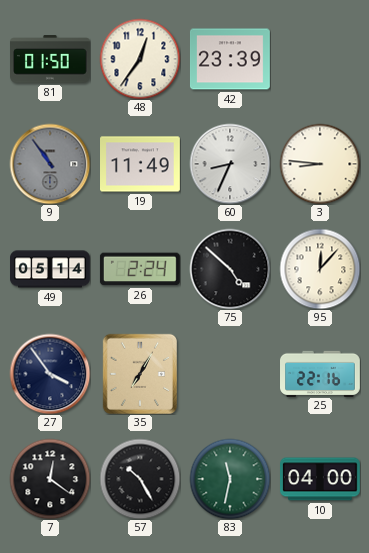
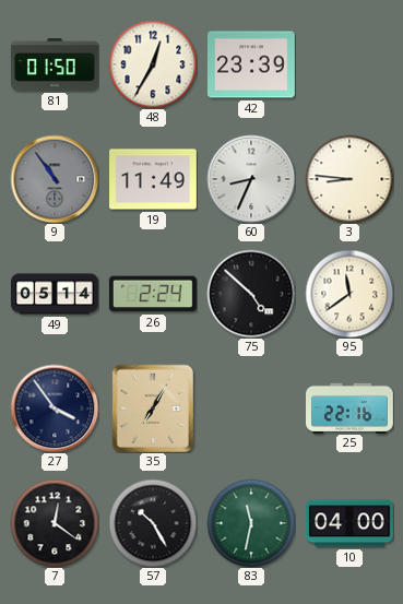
48: 12:36 -> 12:35
95: 12:07 -> 11:39
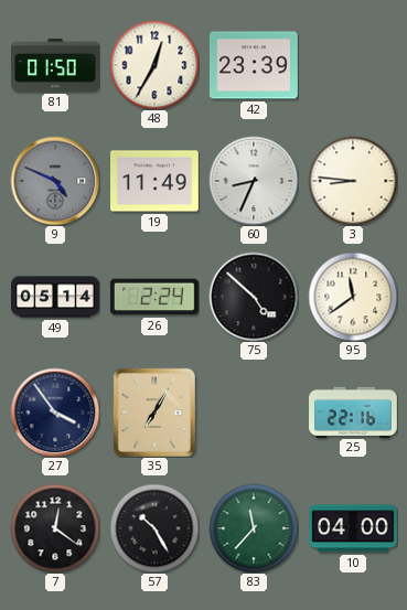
9: 10:54 -> 4:49
83: 11:32 -> 11:37
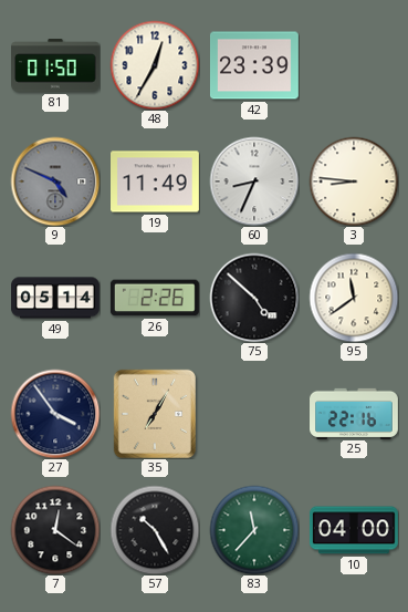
26: 2:24 -> 2:26
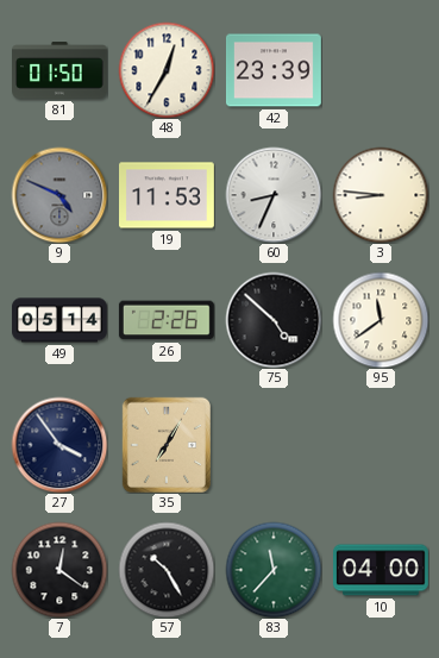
19: 11:49 -> 11:53
25: 22:16 -> none
